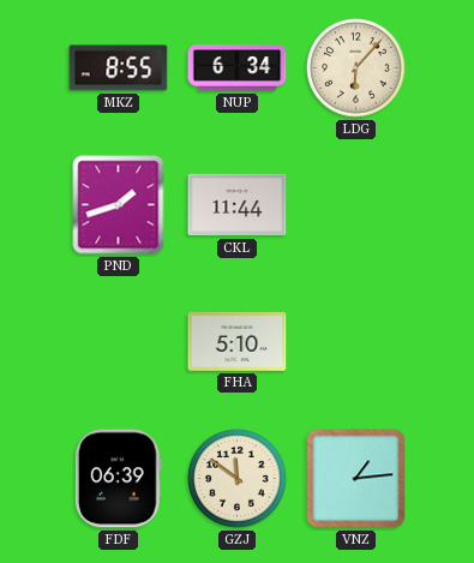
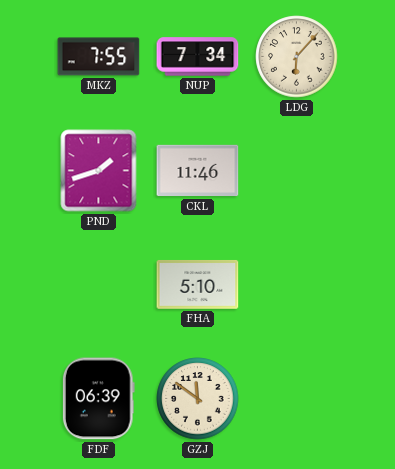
MKZ: 8:55 -> 7:55
NUP: 6:34 -> 7:34
CKL: 11:44 -> 11:46
VNZ: 1:14 -> none
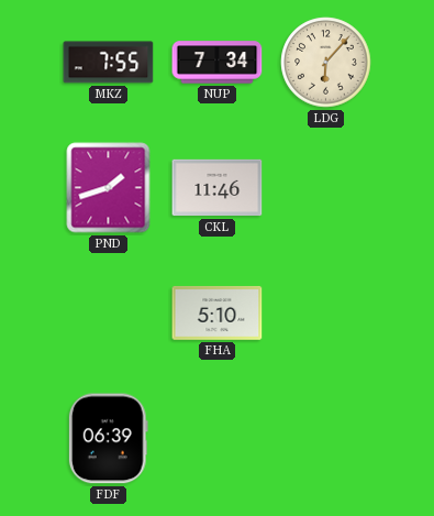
GZJ: 11:51 -> none
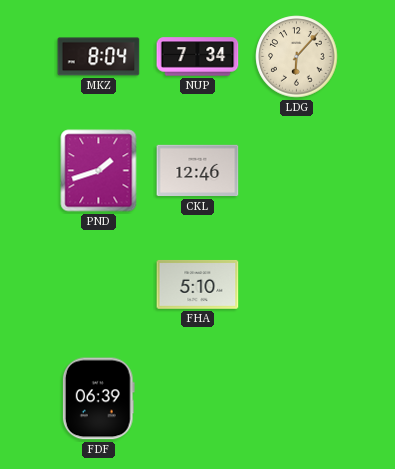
MKZ: 7:55 -> 8:04
CKL: 11:46 -> 12:46
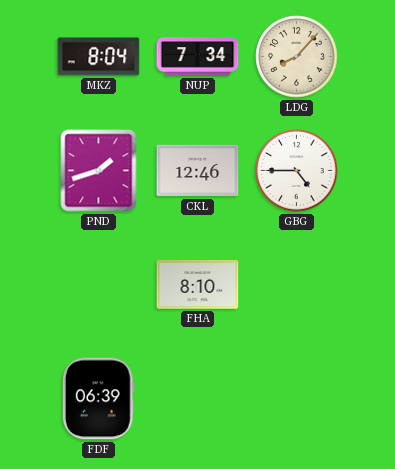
LDG: 6:07 -> 8:07
GBG: none -> 4:45
FHA: 5:10 -> 8:10
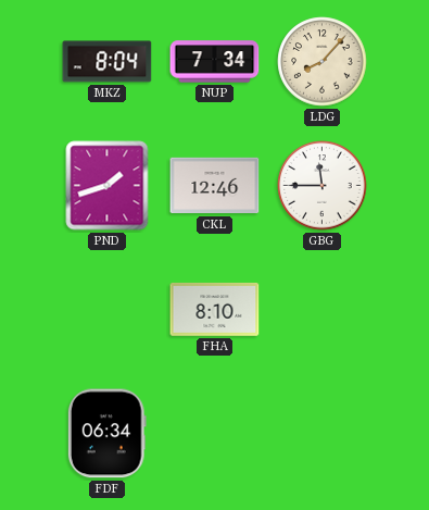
GBG: 4:45 -> 11:45
FDF: 06:39 -> 06:34
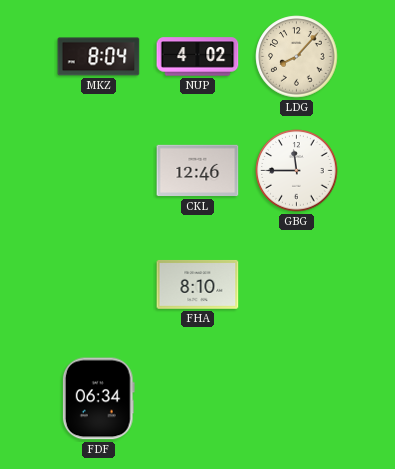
NUP: 7:34 -> 4:02
PND: 1:42 -> none
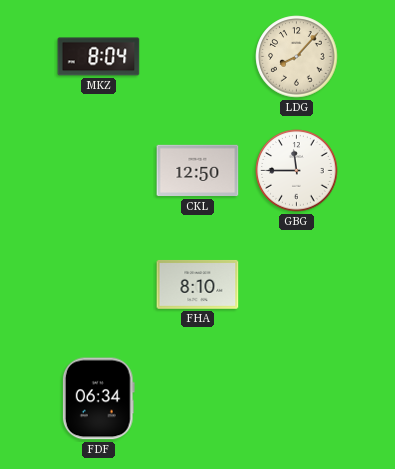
NUP: 4:02 -> none
CKL: 12:46 -> 12:50
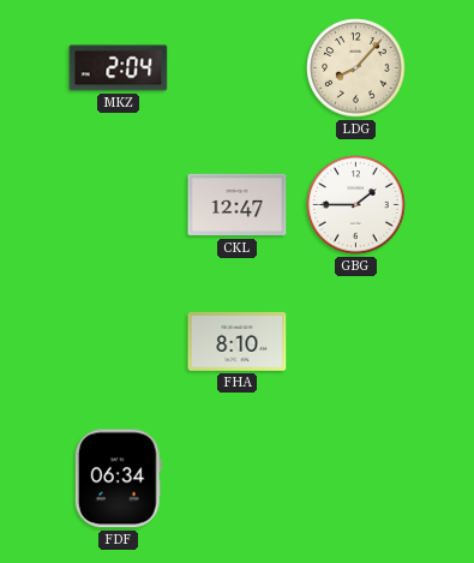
MKZ: 8:04 -> 2:04
CKL: 12:50 -> 12:47
GBG: 11:45 -> 1:45
